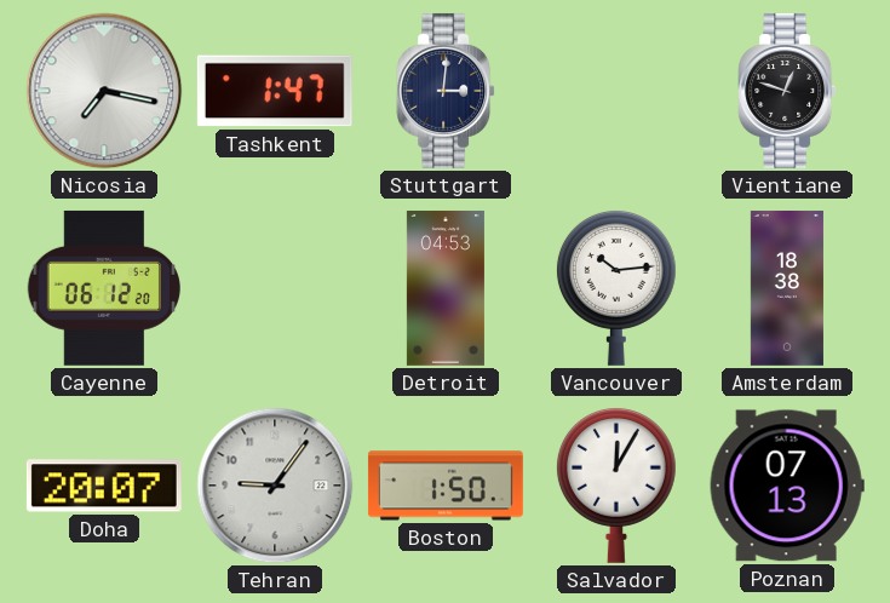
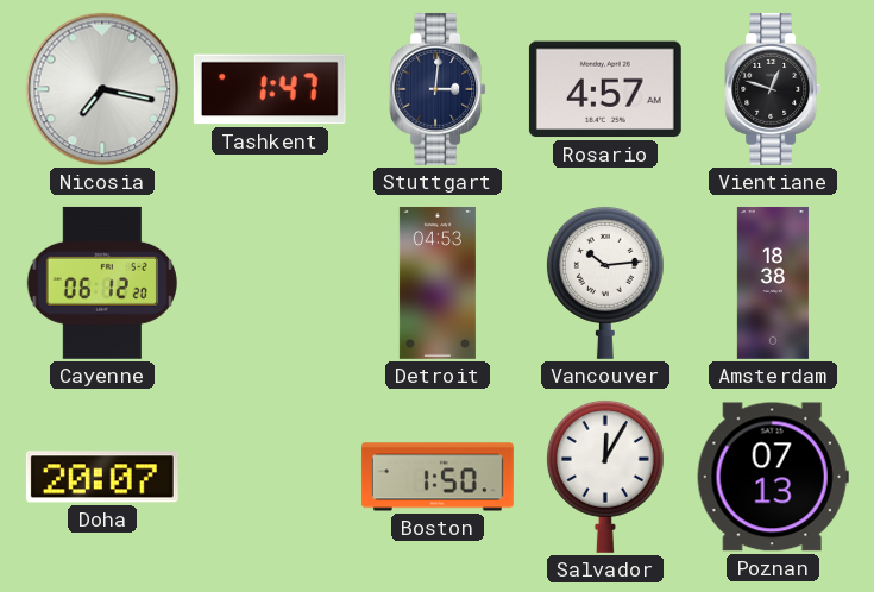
Rosario: none -> 4:57
Tehran: 9:06 -> none
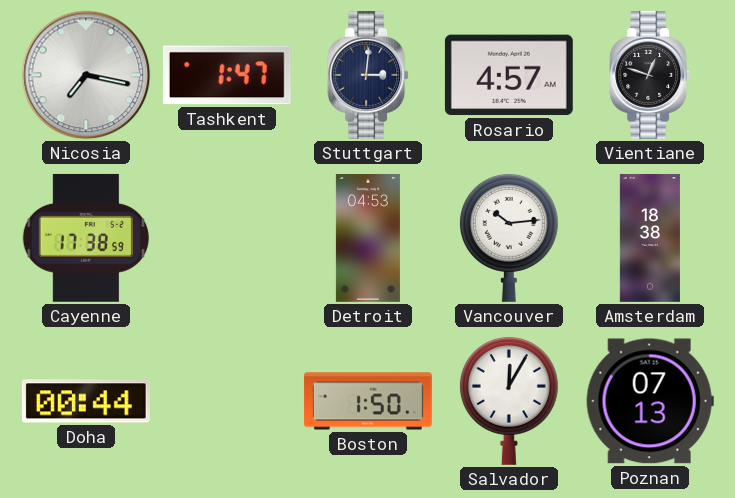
Cayenne: 06:12 -> 17:38
Doha: 20:07 -> 00:44
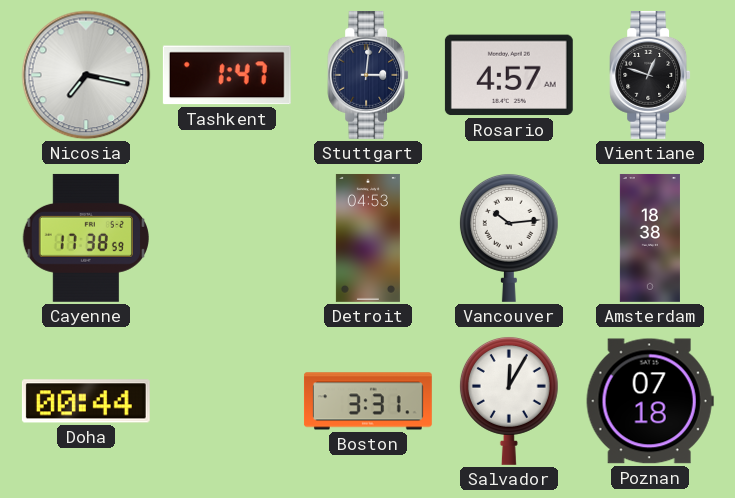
Boston: 1:50 -> 3:31
Poznan: 07:13 -> 07:18
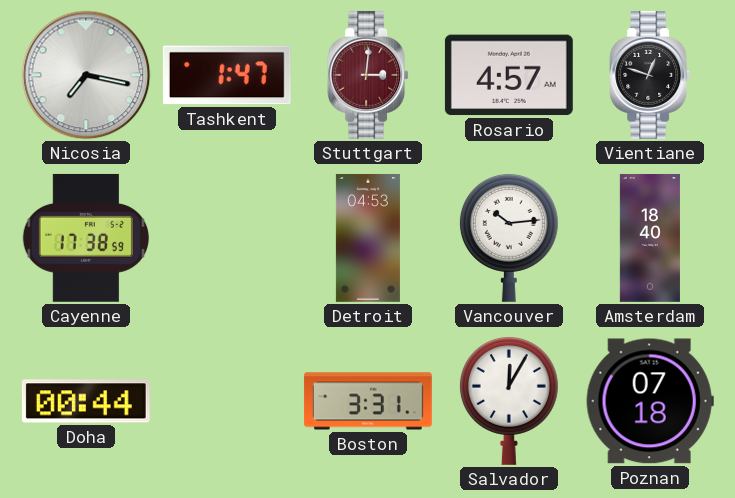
Stuttgart dial: navy -> burgundy
Amsterdam: 18:38 -> 18:40
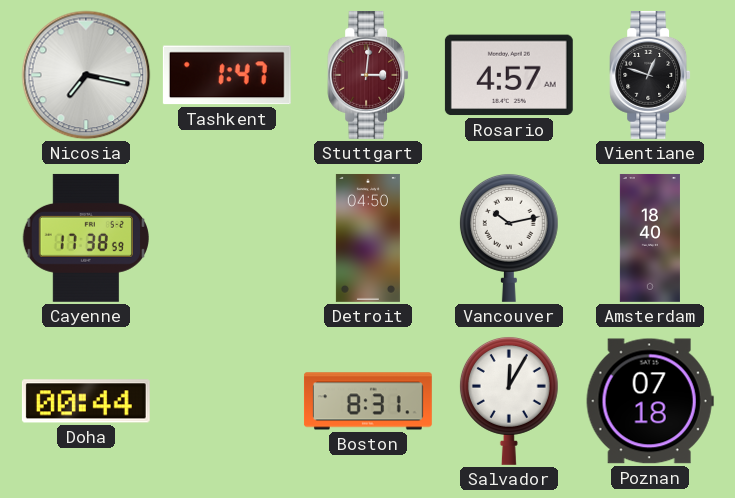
Detroit: 04:53 -> 04:50
Vancouver: 10:14 -> 10:13
Boston: 3:31 -> 8:31
